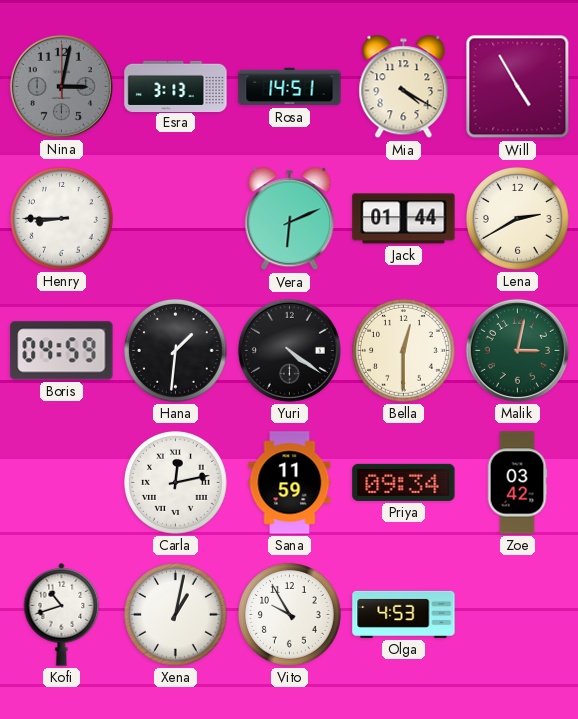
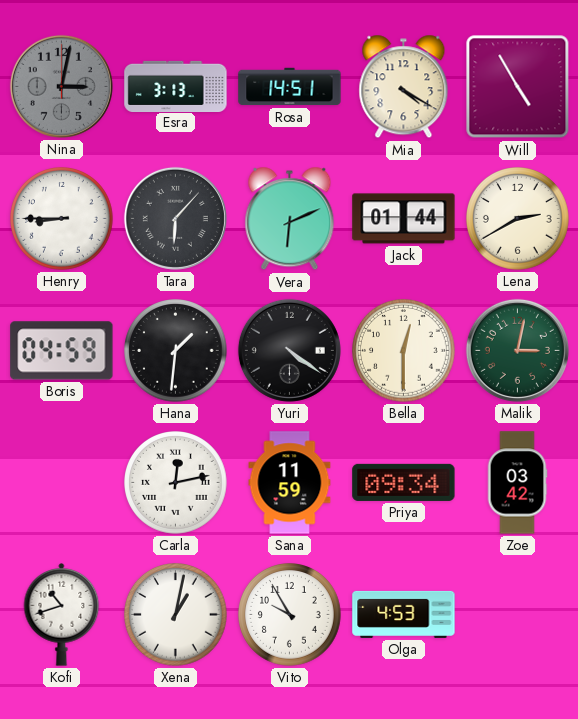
Tara: none -> 6:07
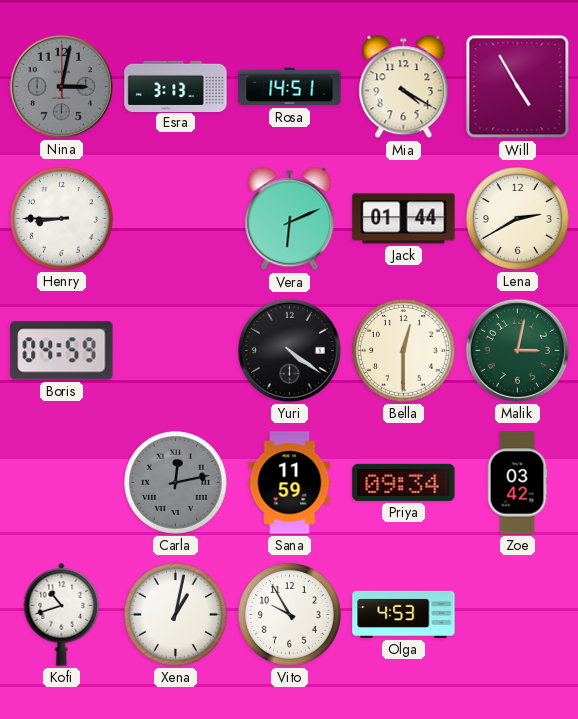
Tara: 6:07 -> none
Hana: 1:31 -> none
Carla dial: white -> grey
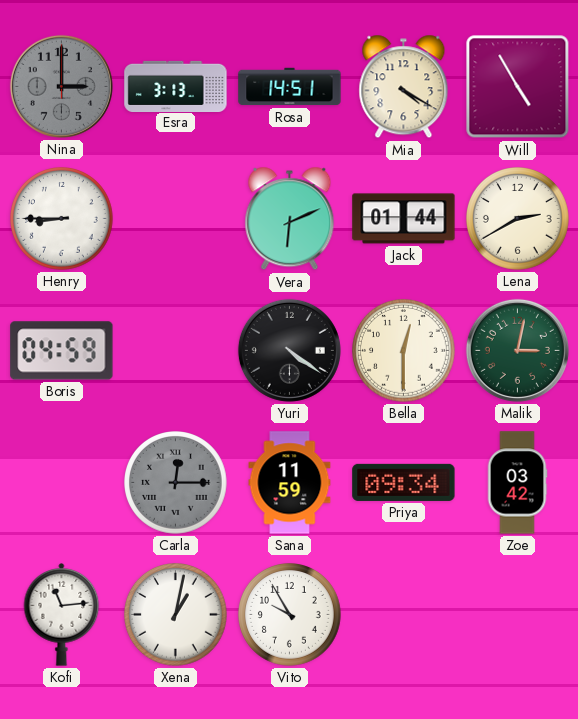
Nina: 3:02 -> 3:00
Carla: 12:13 -> 12:15
Kofi: 10:42 -> 11:14
Olga: 4:53 -> none
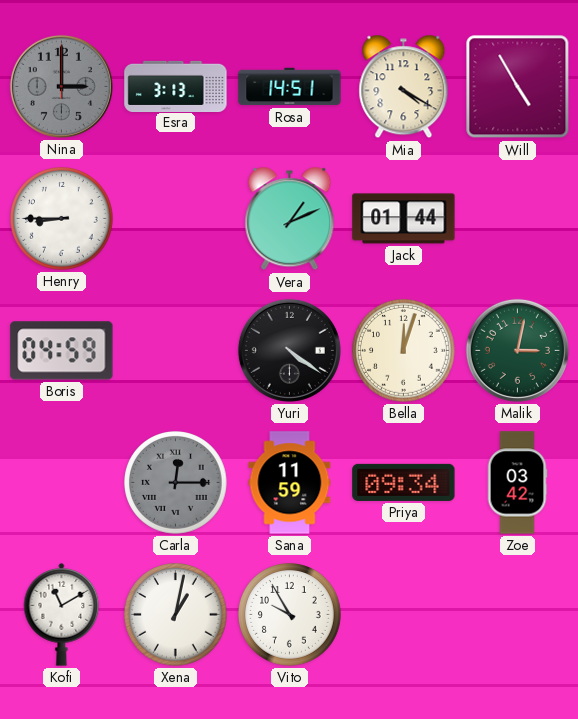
Vera: 6:11 -> 1:11
Lena: 2:40 -> none
Bella: 12:30 -> 12:03
Kofi: 11:14 -> 11:10
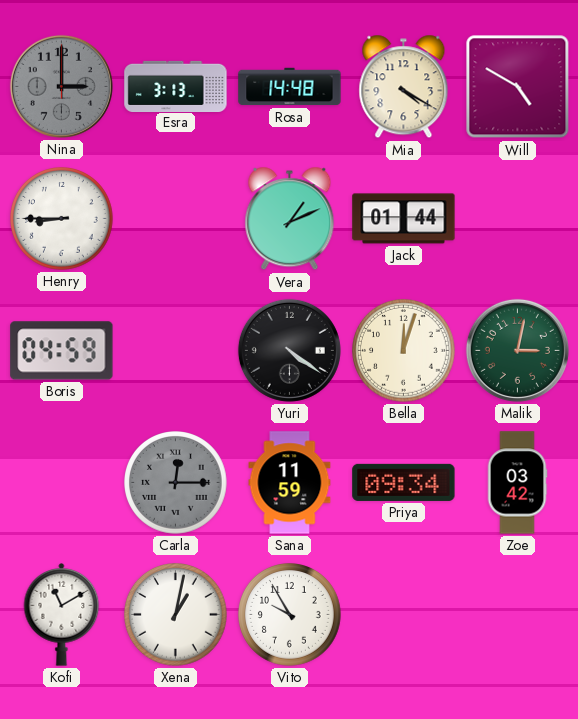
Rosa: 14:51 -> 14:48
Will: 4:55 -> 4:50
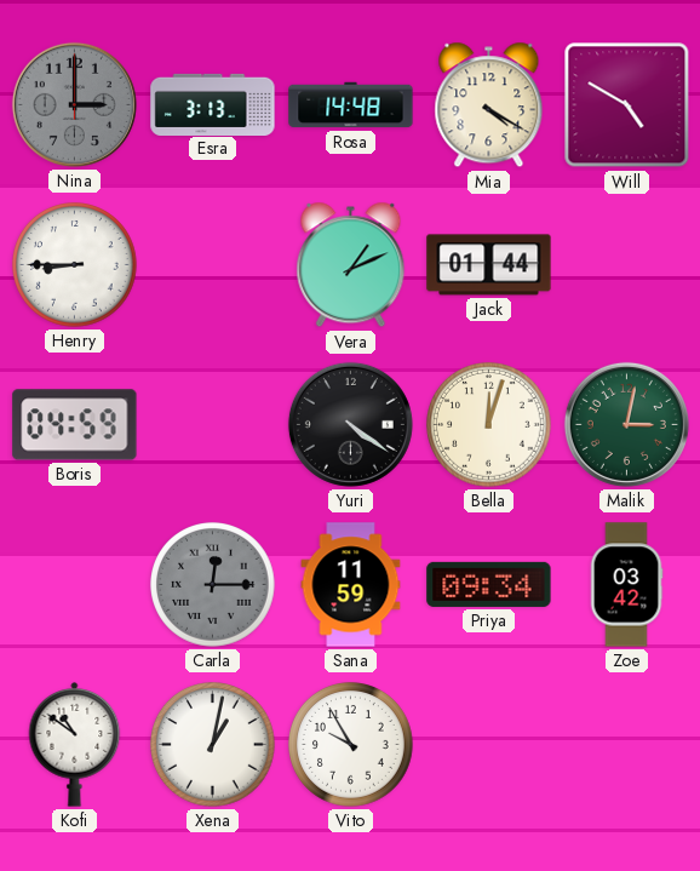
Kofi: 11:10 -> 10:51
